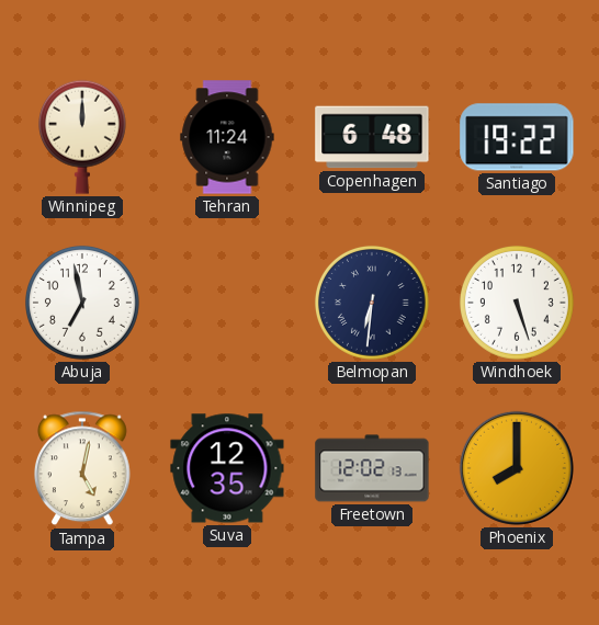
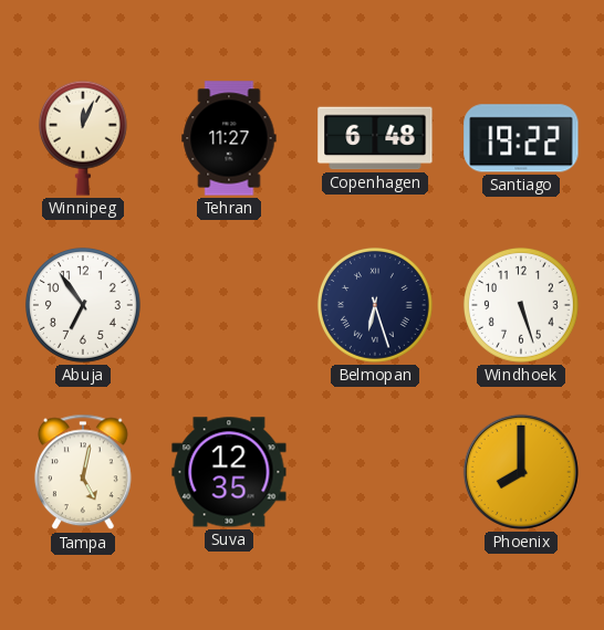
Winnipeg: 12:00 -> 12:04
Tehran: 11:24 -> 11:27
Abuja: 6:58 -> 6:54
Belmopan: 6:31 -> 6:27
Freetown: 12:02 -> none
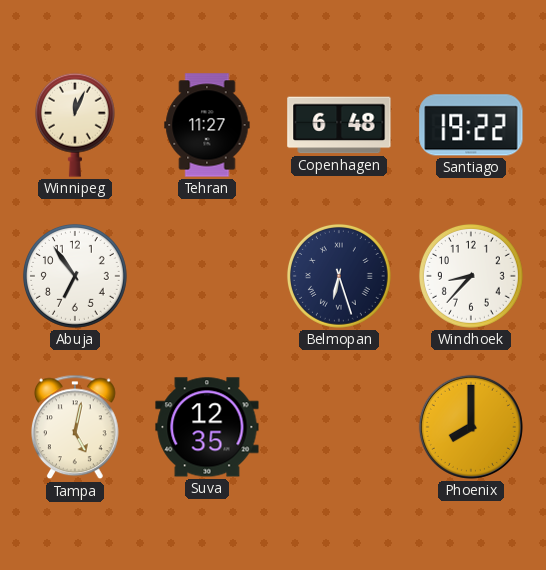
Windhoek: 5:27 -> 8:37
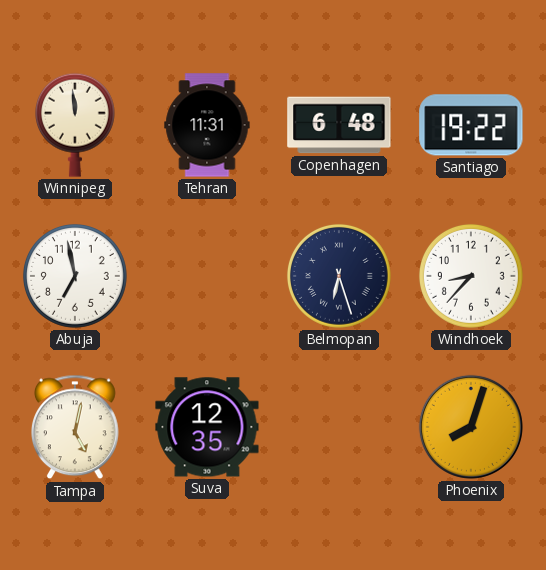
Winnipeg: 12:04 -> 11:59
Tehran: 11:27 -> 11:31
Abuja: 6:54 -> 6:58
Phoenix: 8:00 -> 8:03
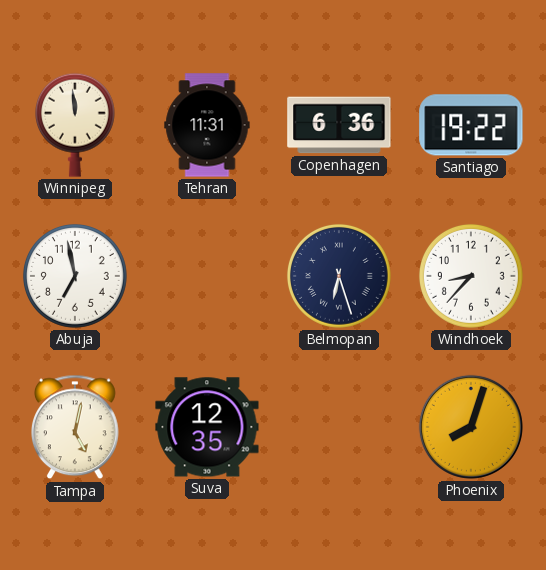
Copenhagen: 6:48 -> 6:36
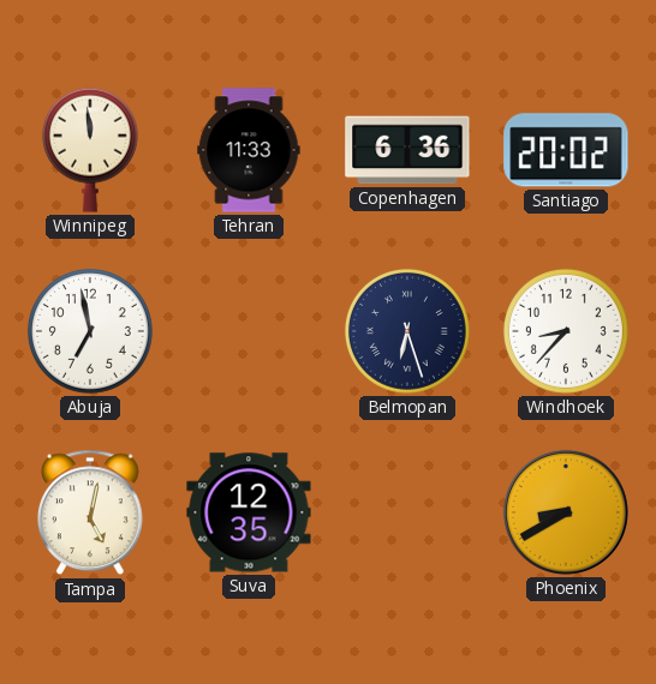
Tehran: 11:31 -> 11:33
Santiago: 19:22 -> 20:02
Phoenix: 8:03 -> 8:40
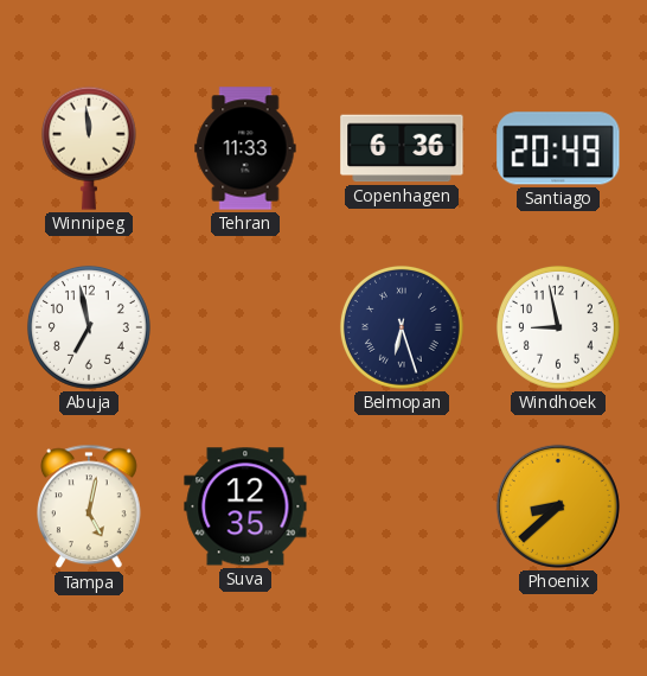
Santiago: 20:02 -> 20:49
Windhoek: 8:37 -> 8:58
Phoenix: 8:40 -> 8:38
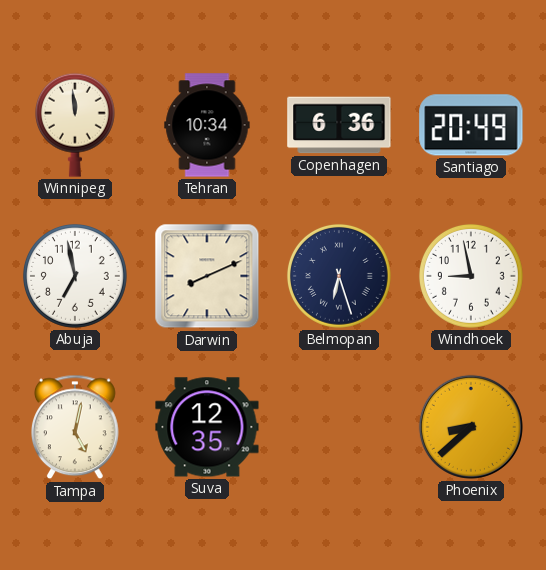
Tehran: 11:33 -> 10:34
Darwin: none -> 8:11
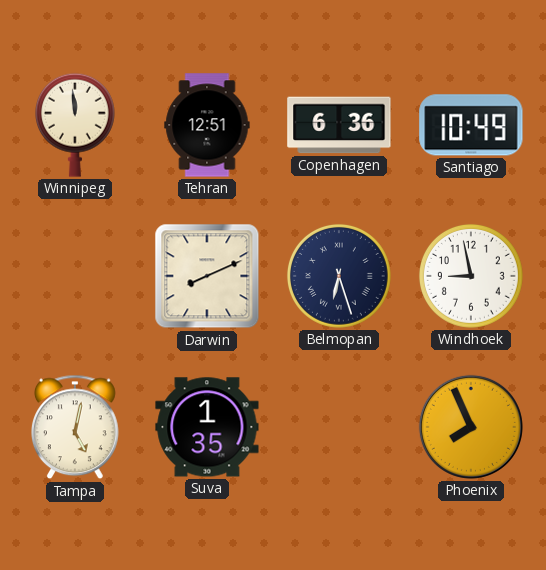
Tehran: 10:34 -> 12:51
Santiago: 20:49 -> 10:49
Abuja: 6:58 -> none
Suva: 12:35 -> 1:35
Phoenix: 8:38 -> 7:56
